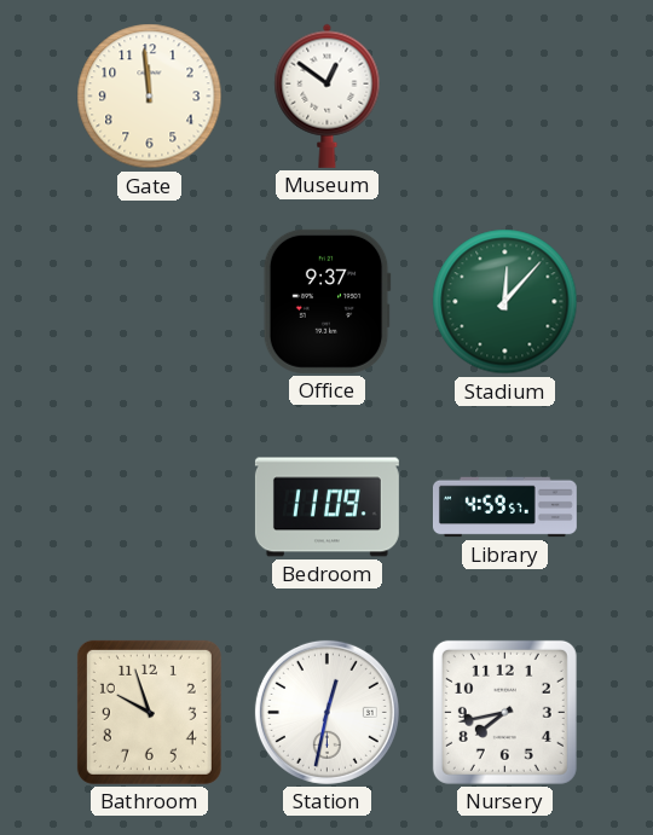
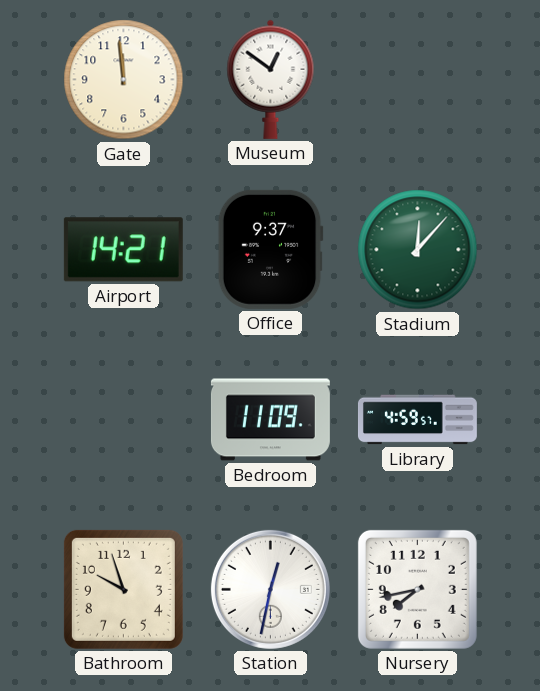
Airport: none -> 14:21
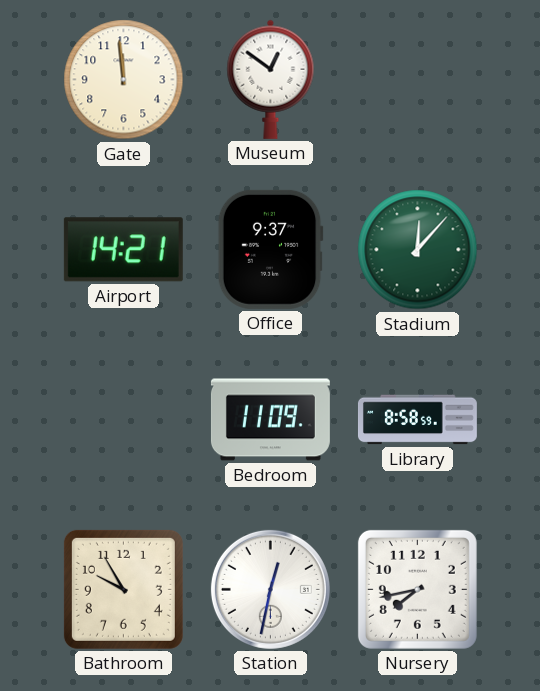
Library: 4:59 -> 8:58
Bathroom: 9:57 -> 9:55
